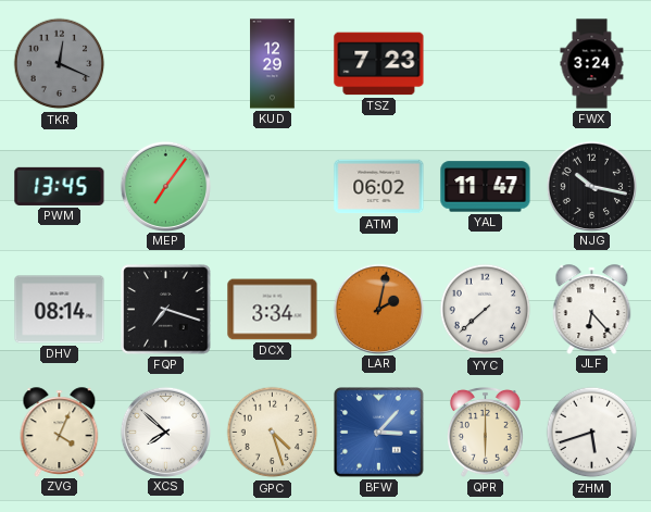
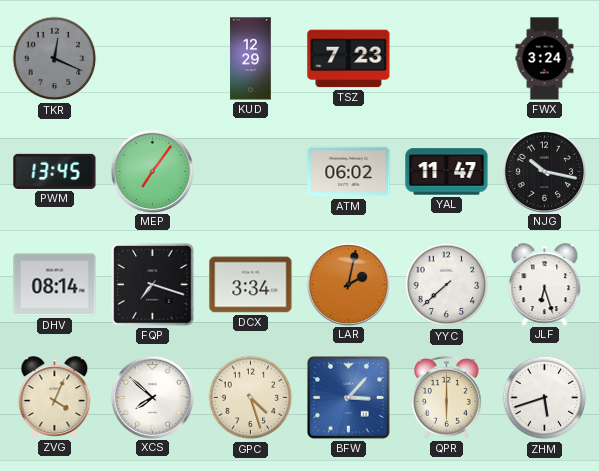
JLF: 6:23 -> 6:27
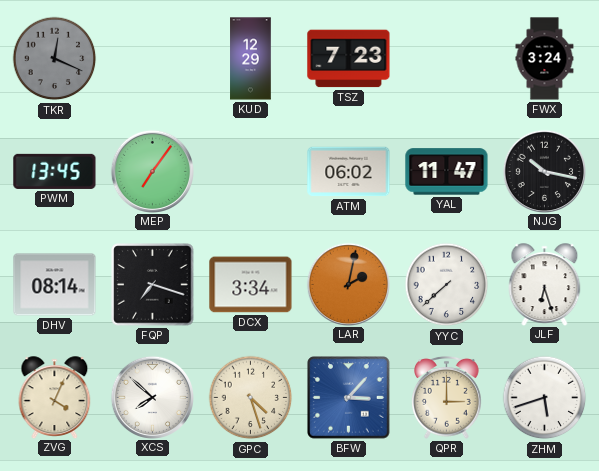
QPR: 6:00 -> 3:00
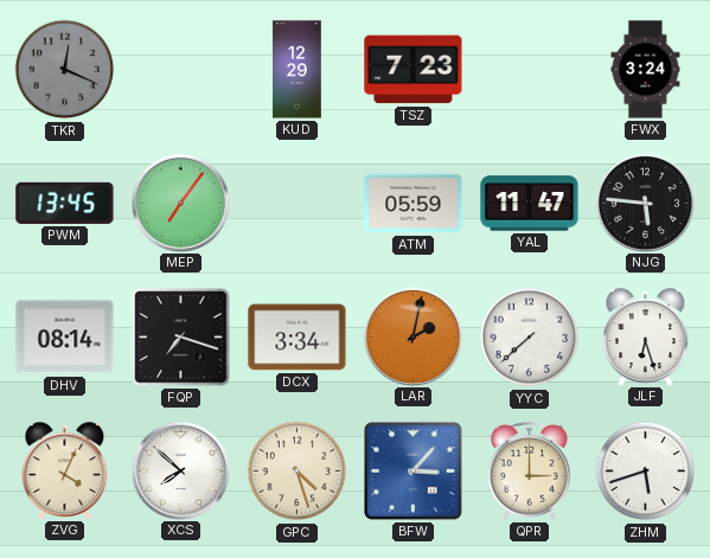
ATM: 06:02 -> 05:59
NJG: 10:17 -> 5:46
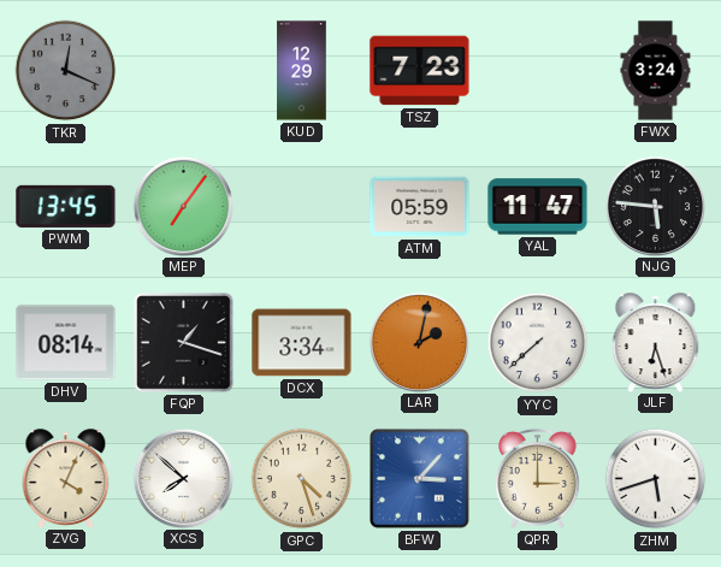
FQP: 7:18 -> 1:18
